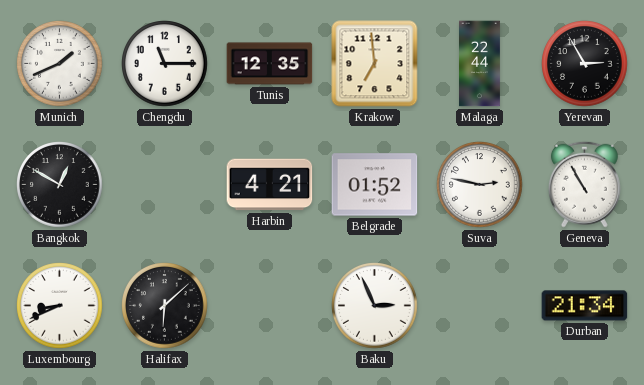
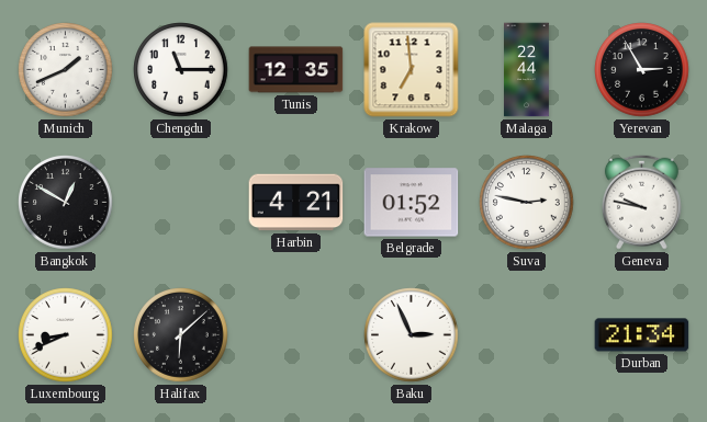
Geneva: 10:55 -> 9:47
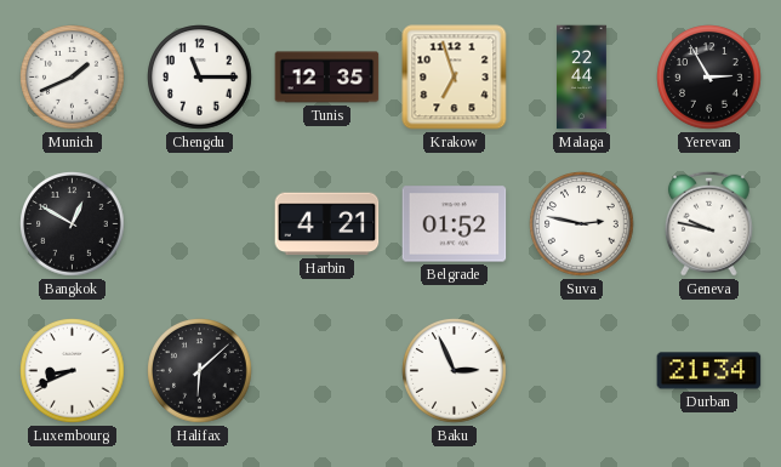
Krakow: 6:59 -> 6:57
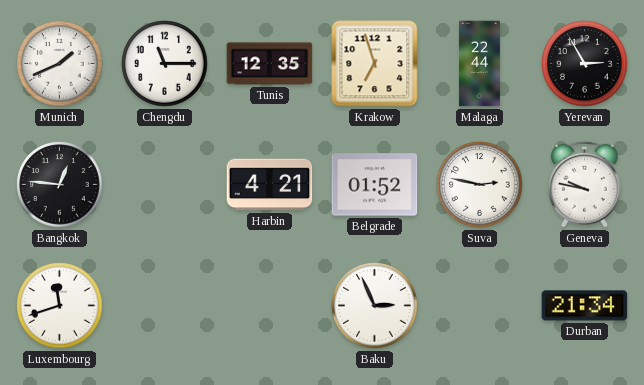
Bangkok: 12:50 -> 12:46
Luxembourg: 8:41 -> 11:42
Halifax: 6:08 -> none
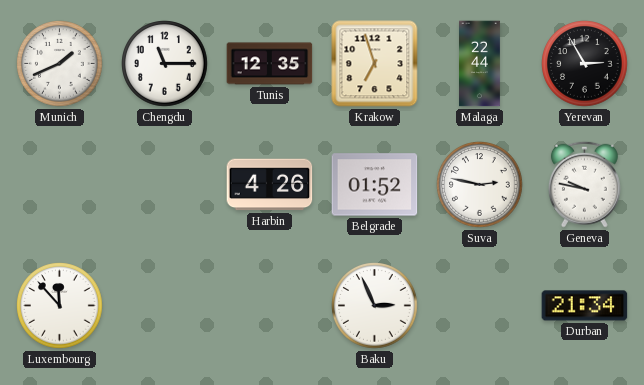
Bangkok: 12:46 -> none
Harbin: 4:21 -> 4:26
Luxembourg: 11:42 -> 11:53
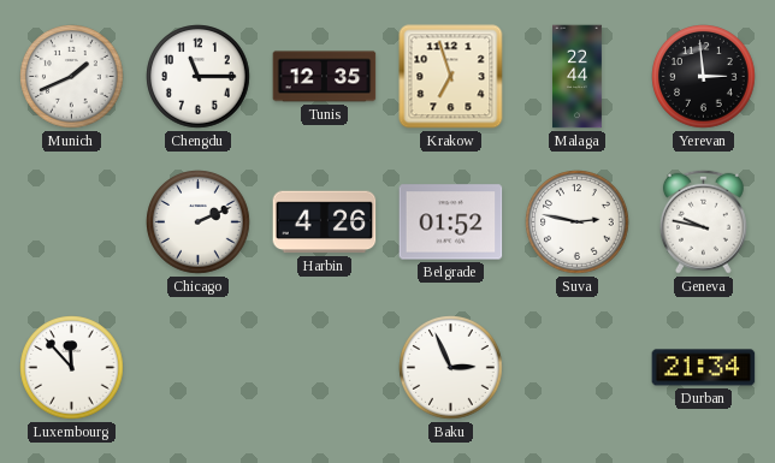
Yerevan: 2:55 -> 2:59
Chicago: none -> 2:11
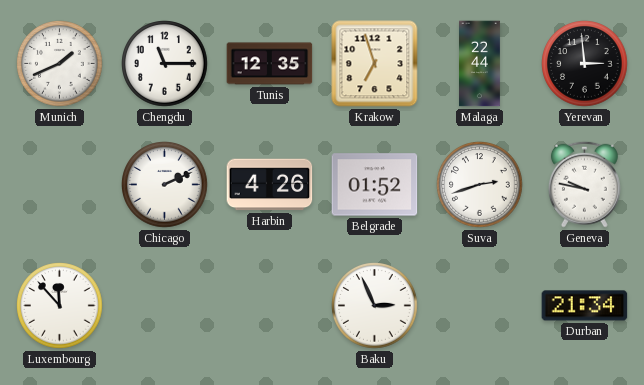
Suva: 2:47 -> 2:42
